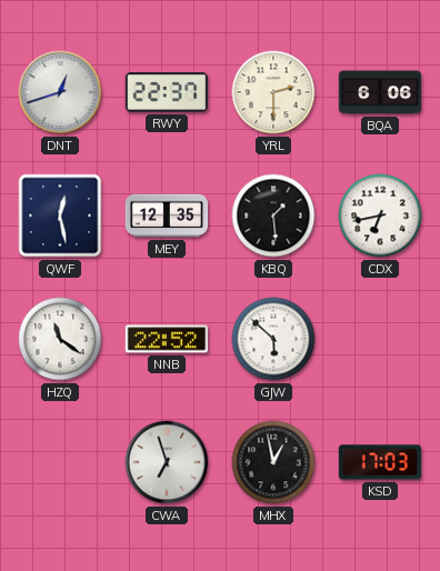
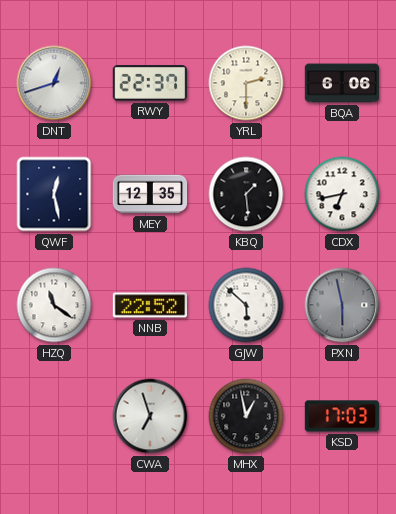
PXN: none -> 5:58
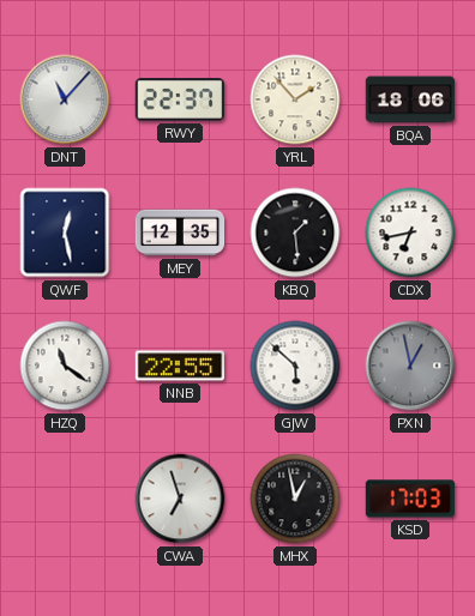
DNT: 12:42 -> 11:07
YRL: 2:30 -> 1:53
BQA: 6:06 -> 18:06
NNB: 22:52 -> 22:55
PXN: 5:58 -> 12:58
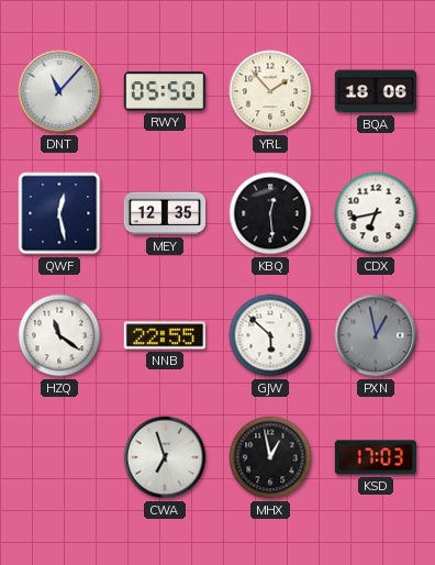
RWY: 22:37 -> 05:50
KBQ: 1:29 -> 12:29
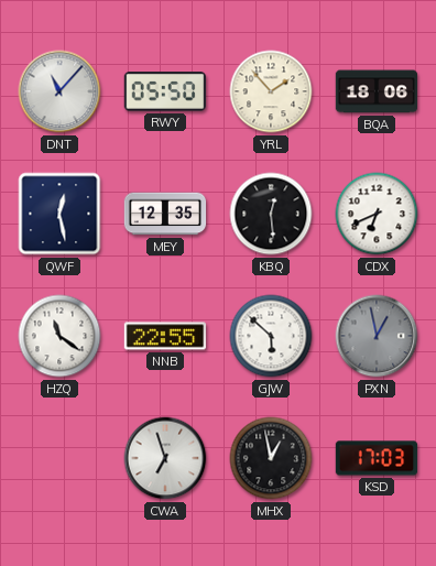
CDX: 6:43 -> 6:41
